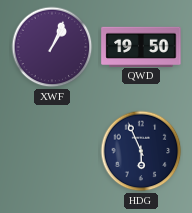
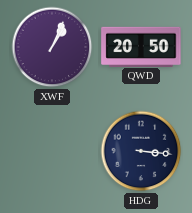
QWD: 19:50 -> 20:50
HDG: 5:56 -> 3:16
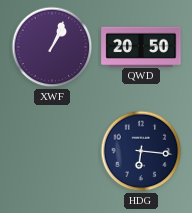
HDG: 3:16 -> 6:16
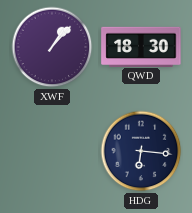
XWF: 1:04 -> 1:07
QWD: 20:50 -> 18:30
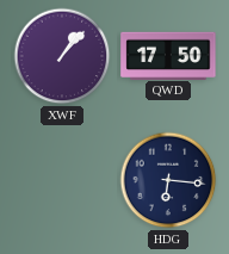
QWD: 18:30 -> 17:50
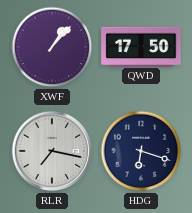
RLR: none -> 7:17
HDG: 6:16 -> 6:18
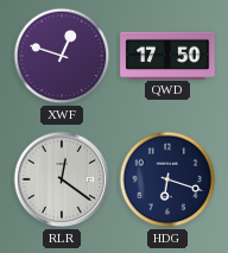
XWF: 1:07 -> 12:48
RLR: 7:17 -> 12:21
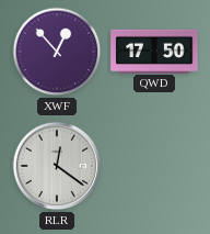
XWF: 12:48 -> 12:53
HDG: 6:18 -> none
